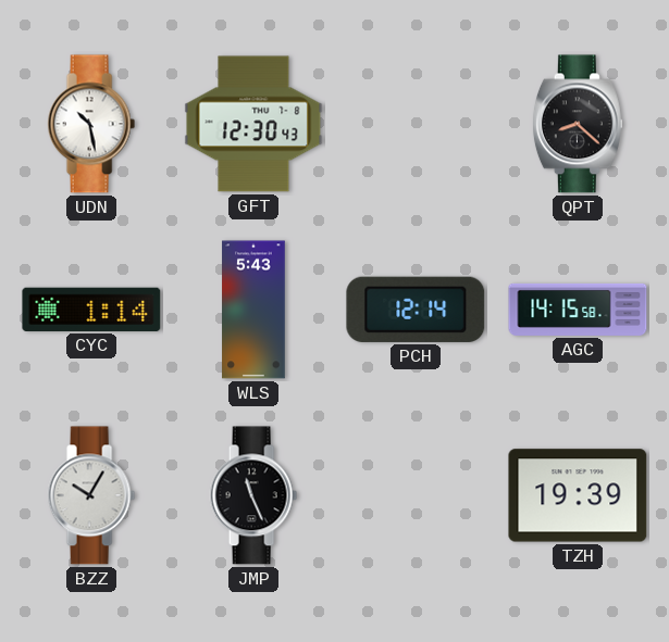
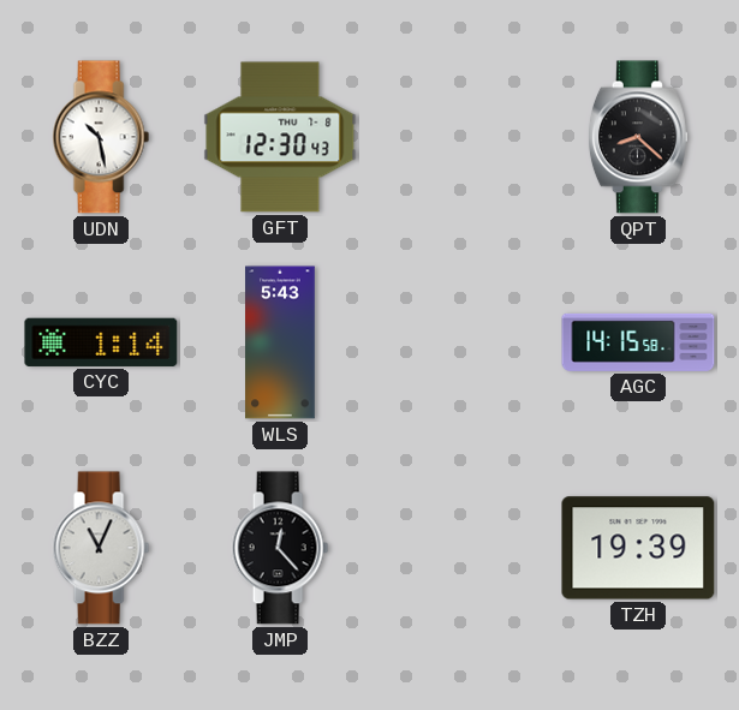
PCH: 12:14 -> none
BZZ: 10:05 -> 11:04
JMP: 11:26 -> 12:23
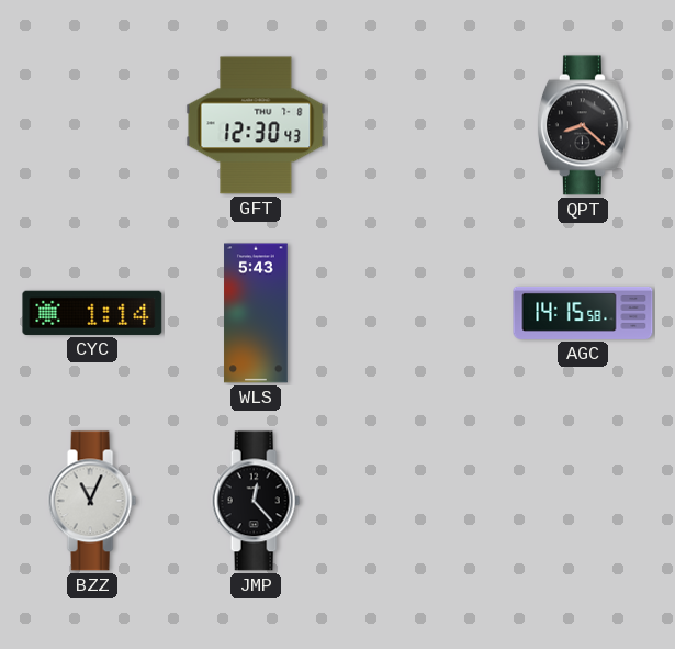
UDN: 10:28 -> none
TZH: 19:39 -> none
